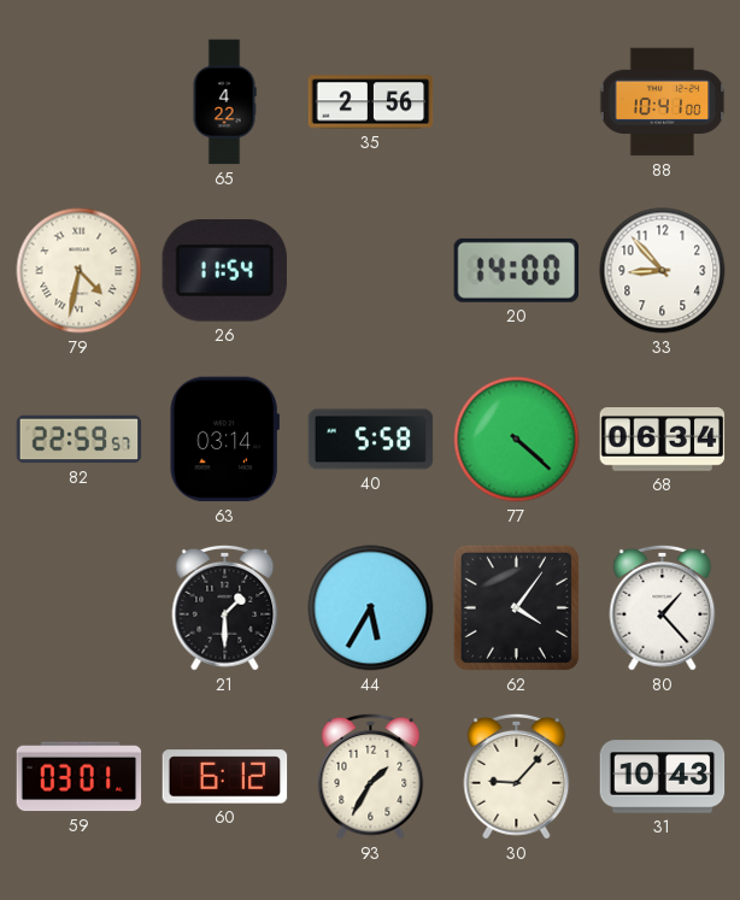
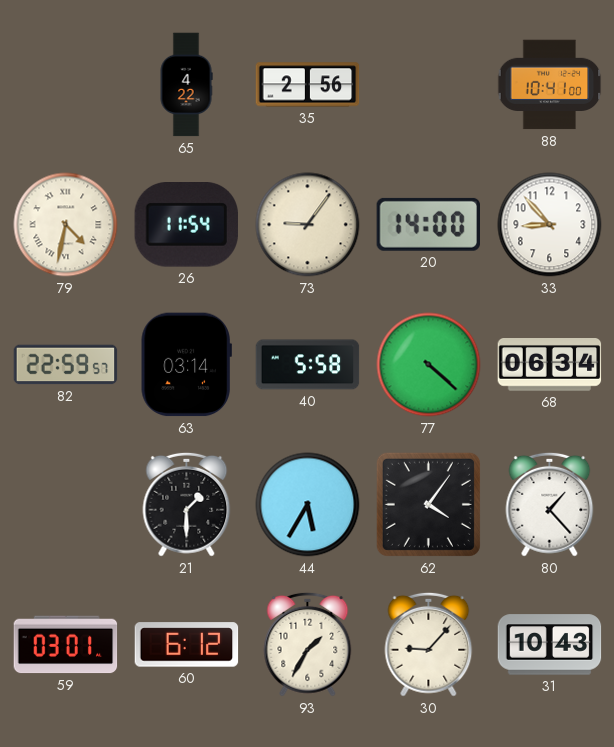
73: none -> 9:06
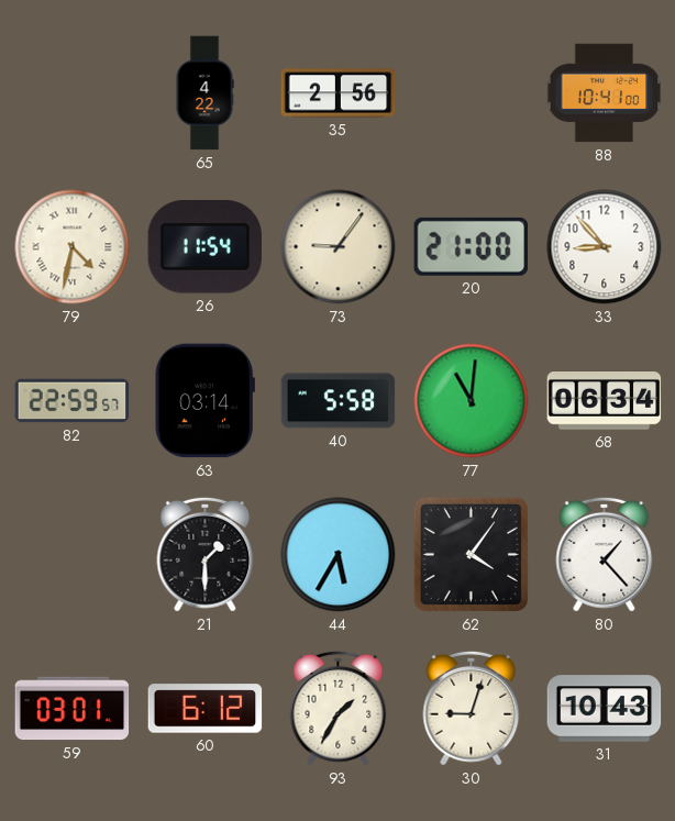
20: 14:00 -> 21:00
77: 4:22 -> 11:01
30: 9:07 -> 9:03
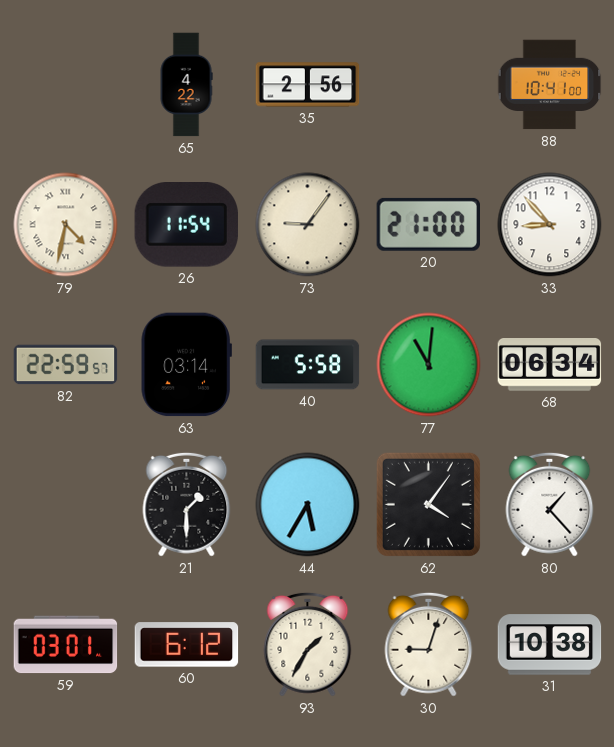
31: 10:43 -> 10:38
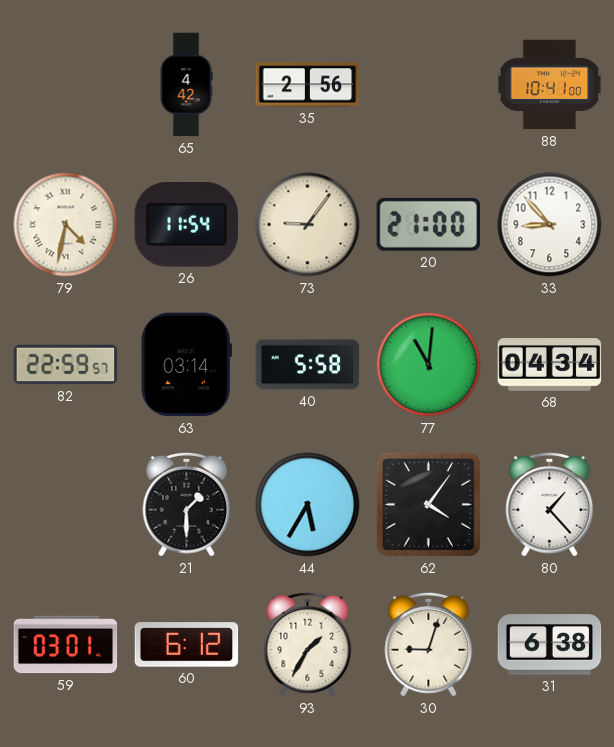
65: 4:22 -> 4:42
68: 06:34 -> 04:34
31: 10:38 -> 6:38
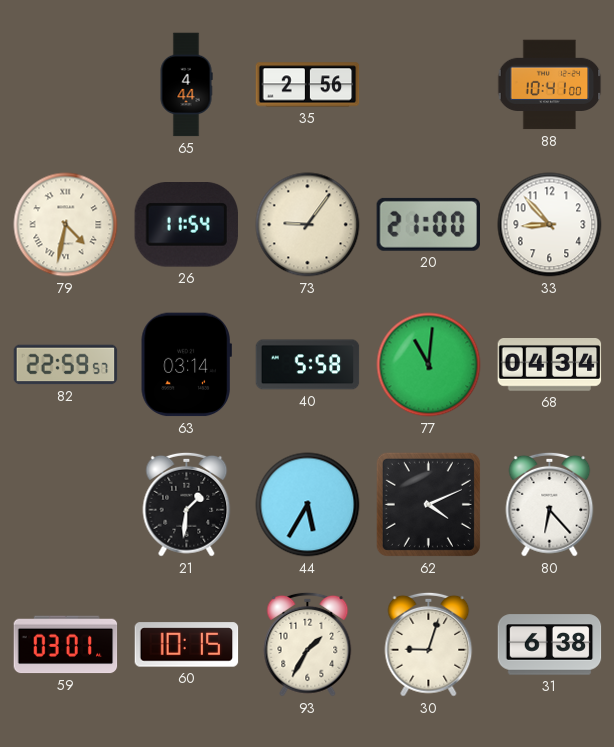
65: 4:42 -> 4:44
21: 1:30 -> 1:31
62: 4:06 -> 4:11
80: 1:23 -> 6:23
60: 6:12 -> 10:15
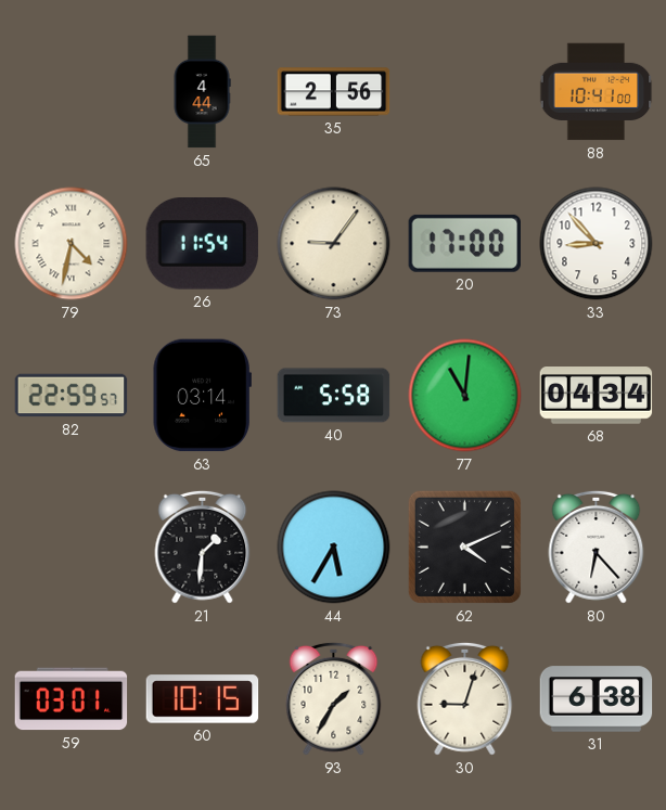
20: 21:00 -> 17:00
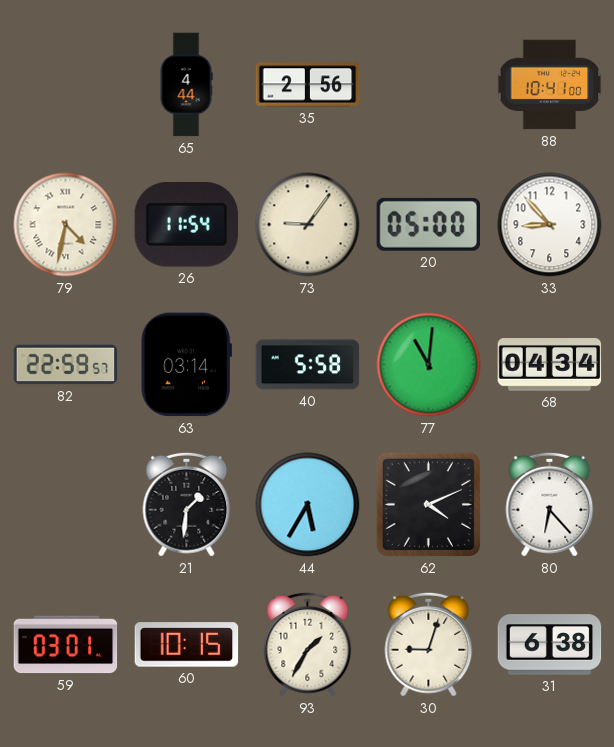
20: 17:00 -> 05:00
